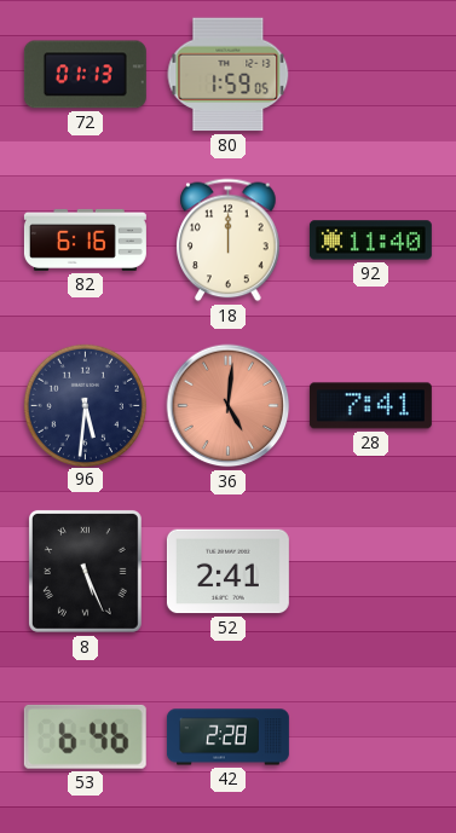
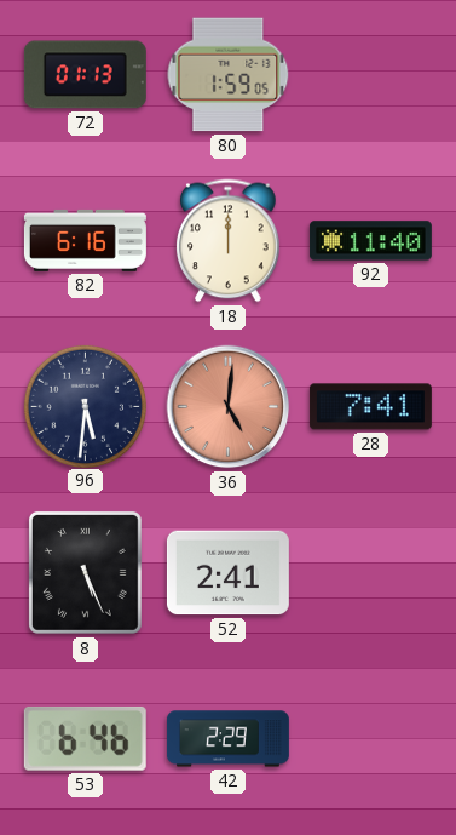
42: 2:28 -> 2:29
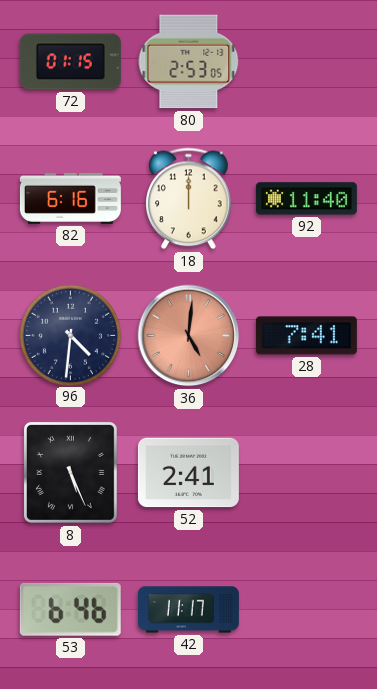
72: 01:13 -> 01:15
80: 1:59 -> 2:53
96: 5:31 -> 4:31
42: 2:29 -> 11:17
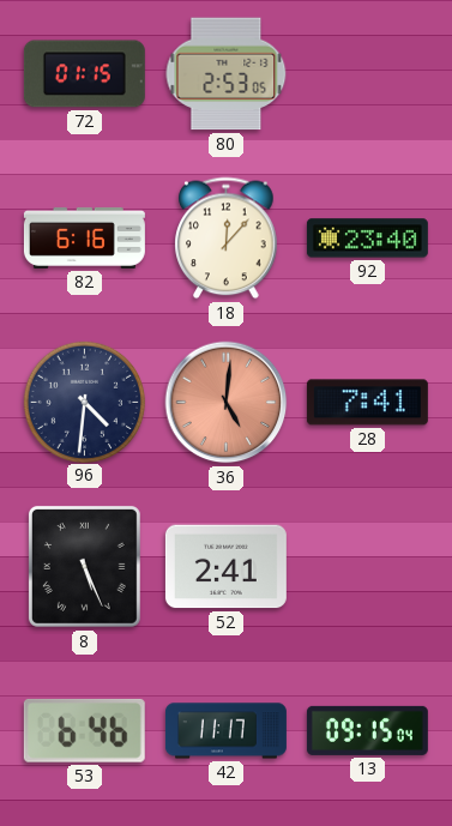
18: 12:00 -> 12:07
92: 11:40 -> 23:40
13: none -> 09:15
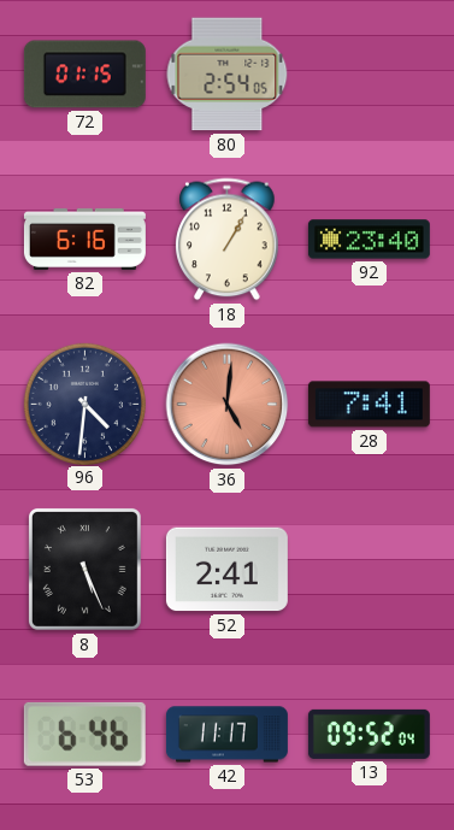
80: 2:53 -> 2:54
18: 12:07 -> 1:05
13: 09:15 -> 09:52
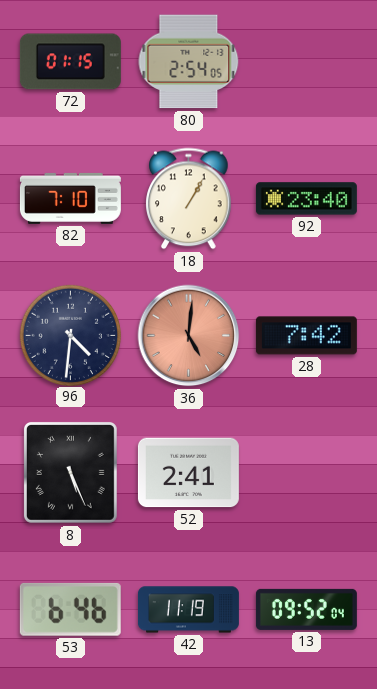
82: 6:16 -> 7:10
28: 7:41 -> 7:42
42: 11:17 -> 11:19
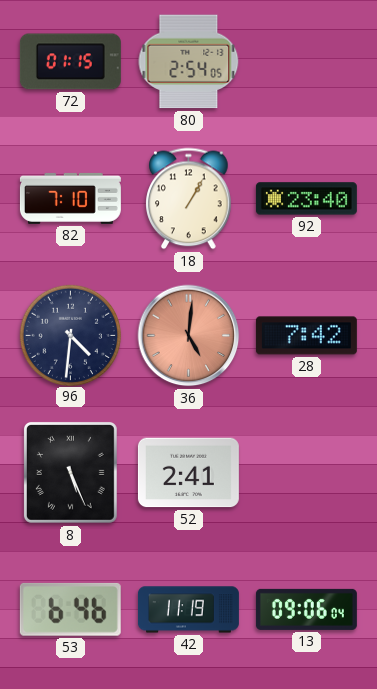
13: 09:52 -> 09:06
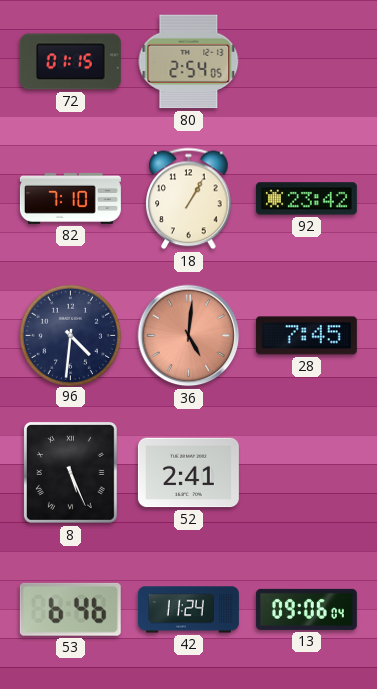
92: 23:40 -> 23:42
28: 7:42 -> 7:45
42: 11:19 -> 11:24
